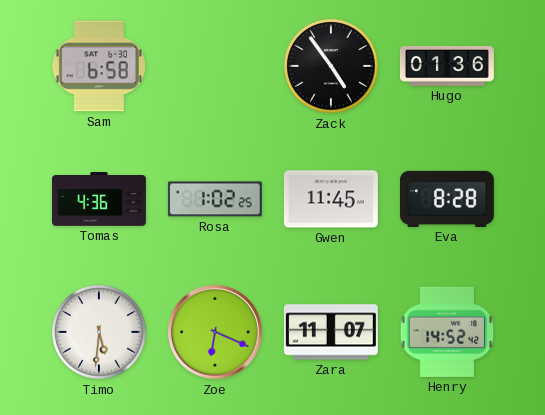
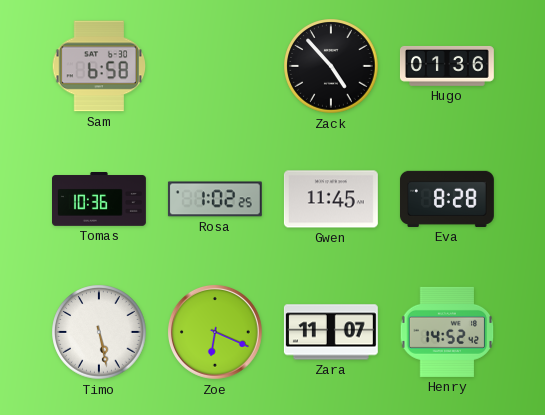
Zack: 4:54 -> 4:53
Tomas: 4:36 -> 10:36
Timo: 5:31 -> 5:28
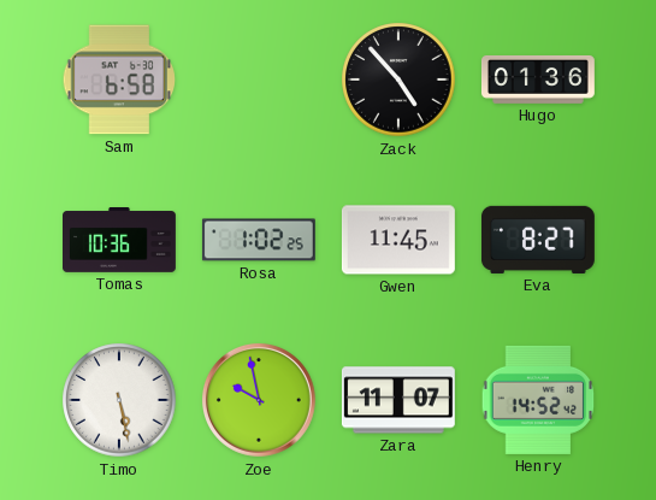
Eva: 8:28 -> 8:27
Zoe: 6:19 -> 9:58
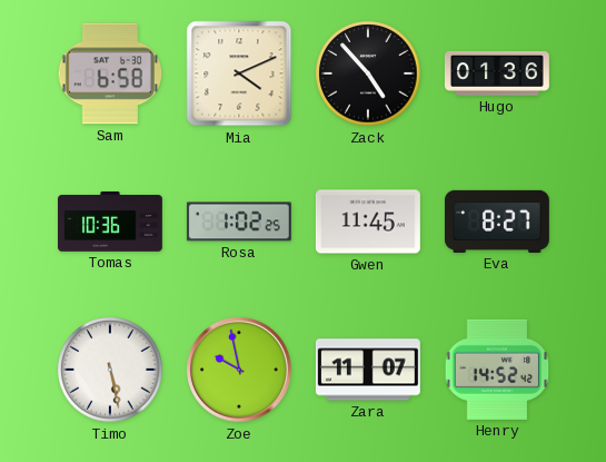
Mia: none -> 4:11
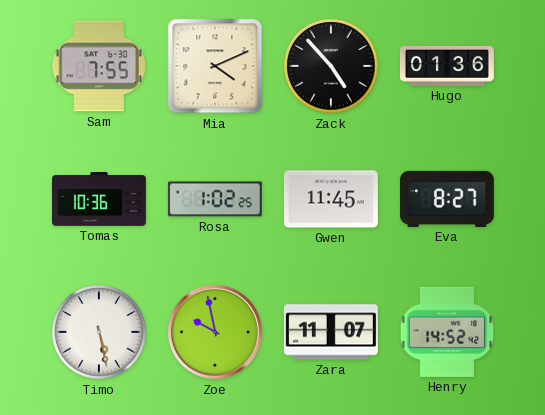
Sam: 6:58 -> 7:55
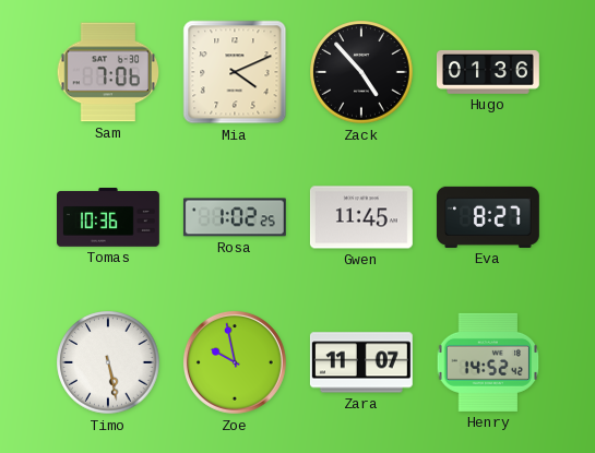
Sam: 7:55 -> 7:06
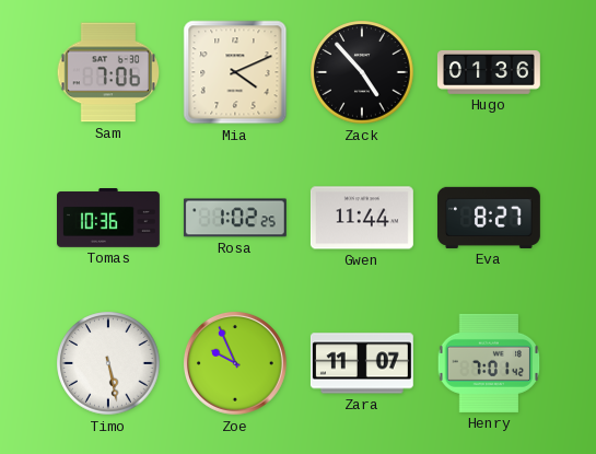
Gwen: 11:45 -> 11:44
Zoe: 9:58 -> 9:56
Henry: 14:52 -> 7:01
